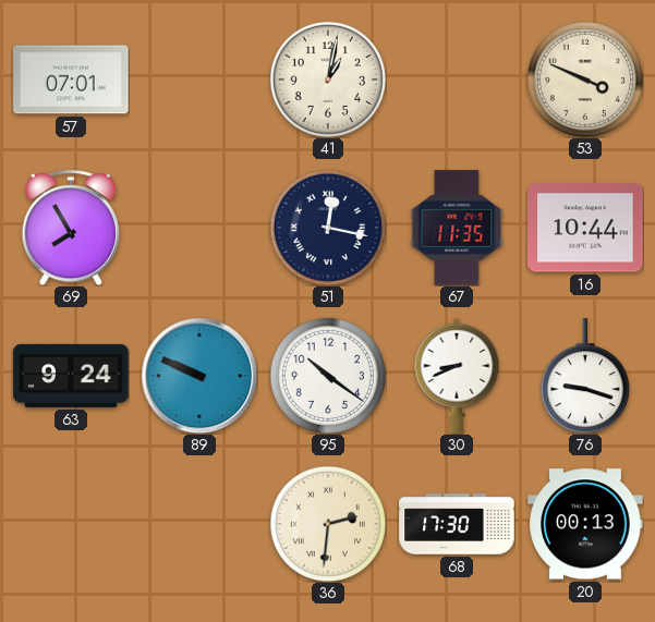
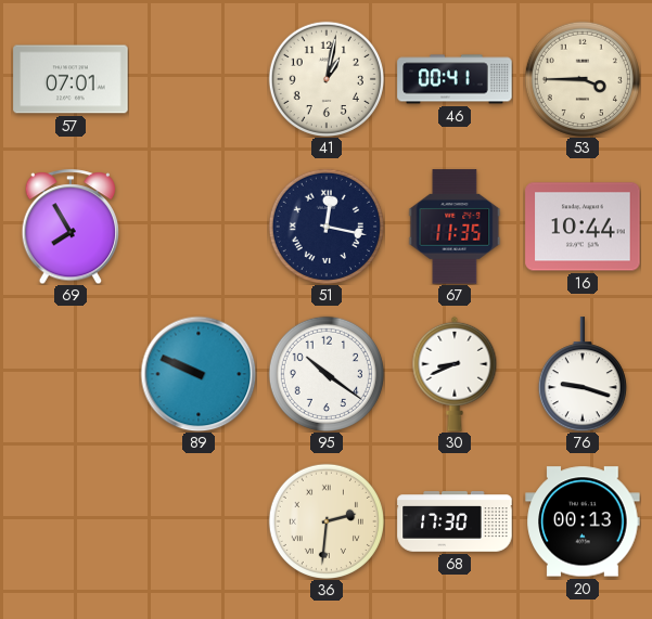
46: none -> 00:41
53: 3:49 -> 3:45
63: 9:24 -> none
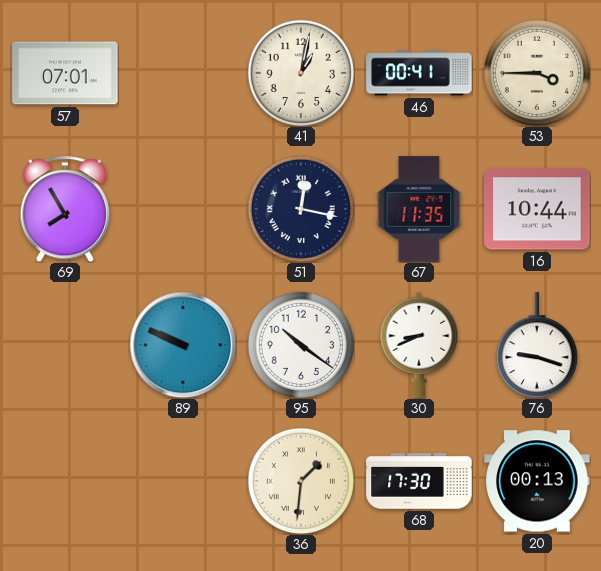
36: 2:31 -> 1:31
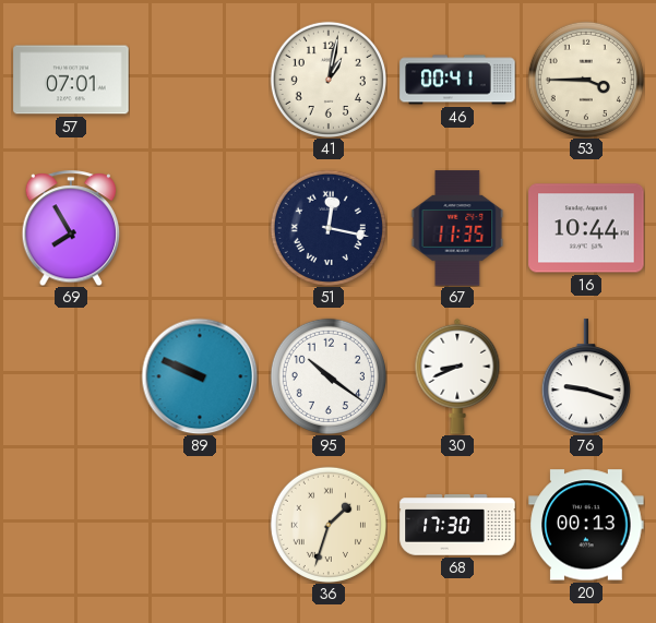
36: 1:31 -> 1:33
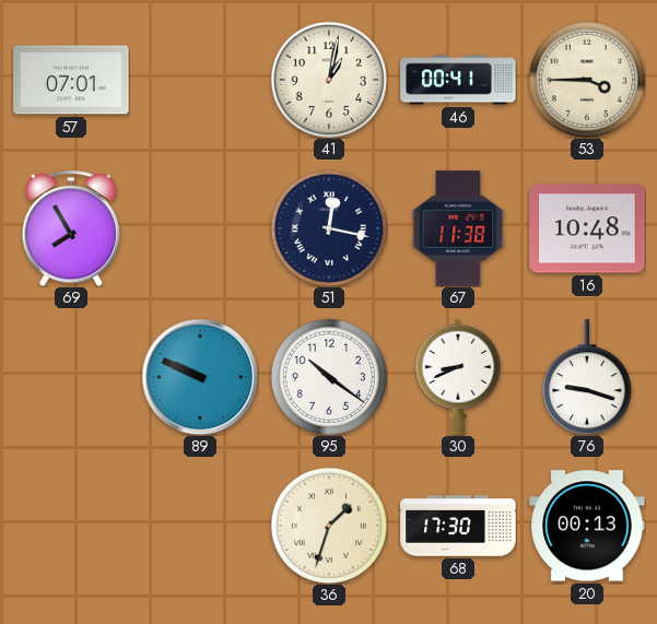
67: 11:35 -> 11:38
16: 10:44 -> 10:48
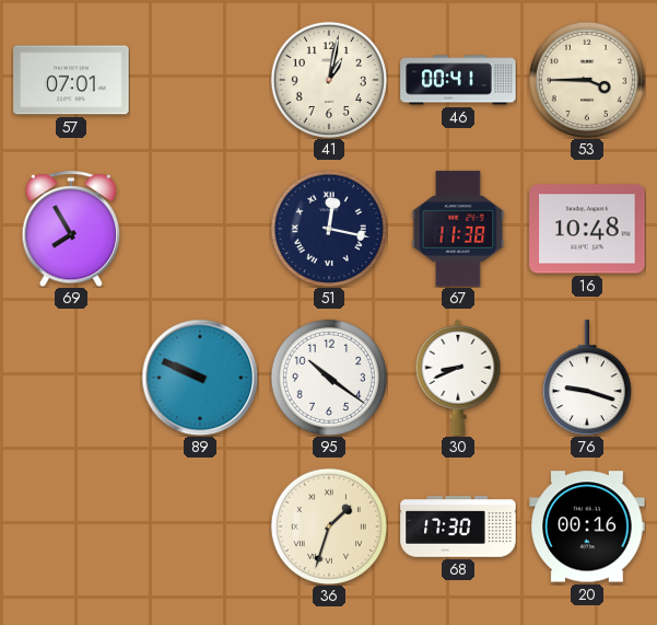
20: 00:13 -> 00:16
